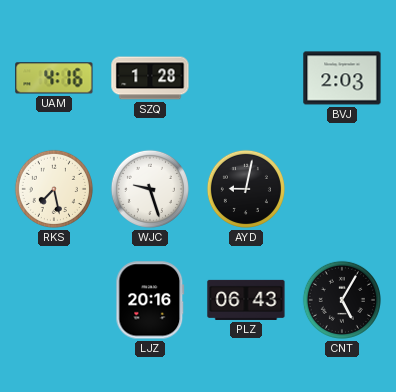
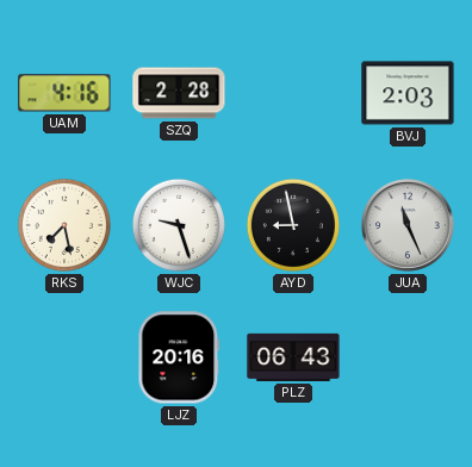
SZQ: 1:28 -> 2:28
AYD: 9:02 -> 8:58
JUA: none -> 11:26
CNT: 5:05 -> none
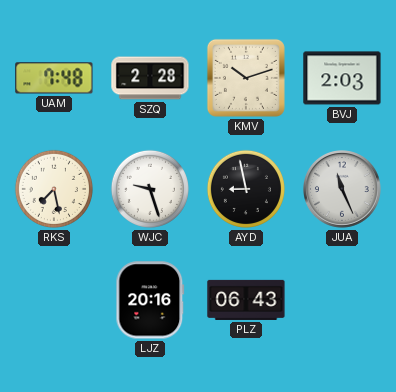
UAM: 4:16 -> 7:48
KMV: none -> 10:12
